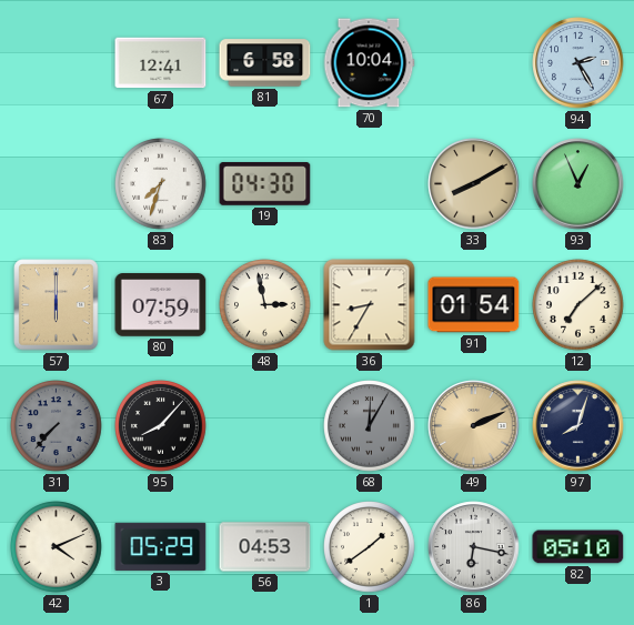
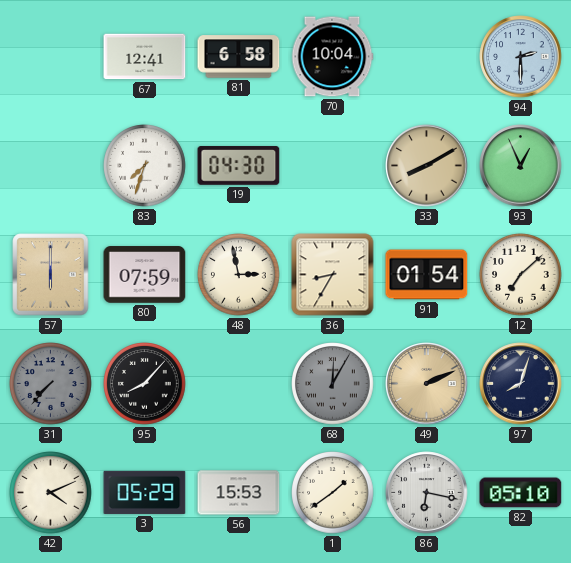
94: 2:25 -> 2:30
56: 04:53 -> 15:53
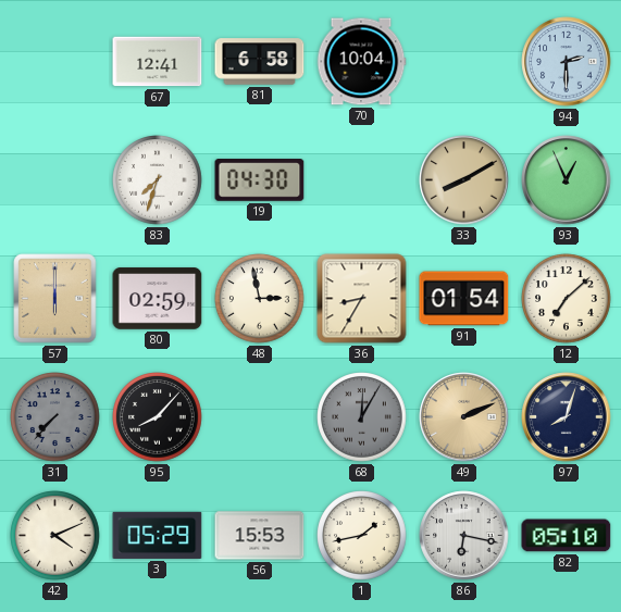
80: 07:59 -> 02:59
1: 1:39 -> 1:43
